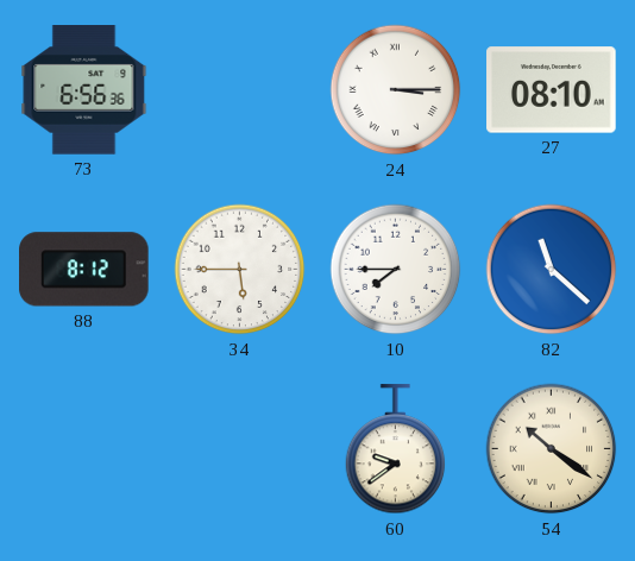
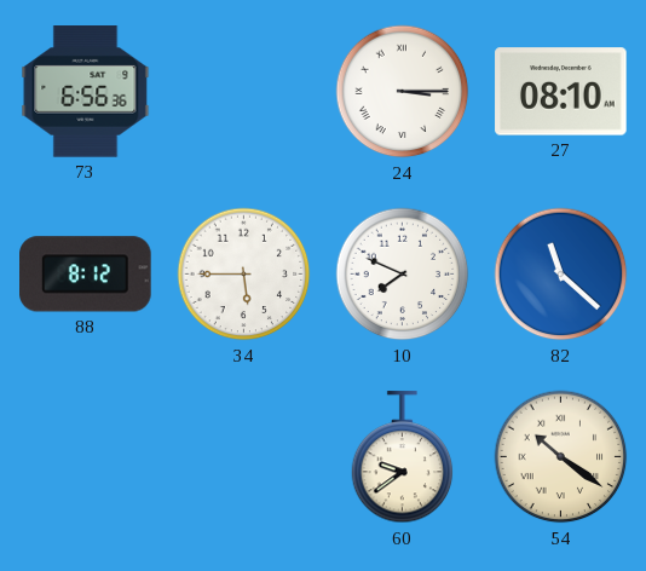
10: 7:45 -> 7:49
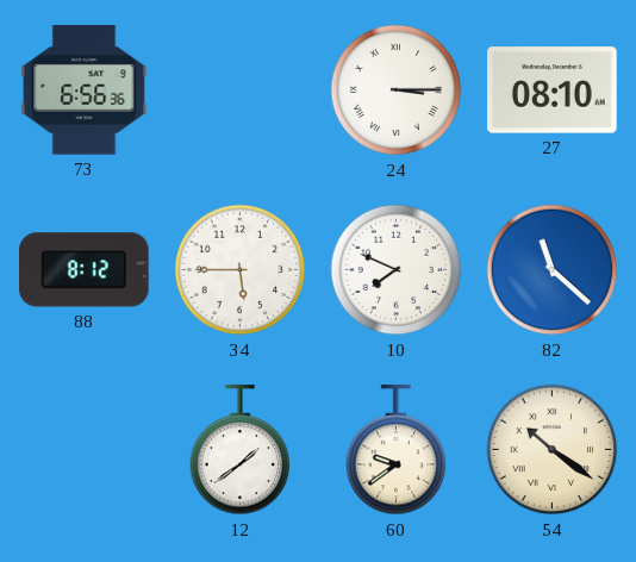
12: none -> 1:39
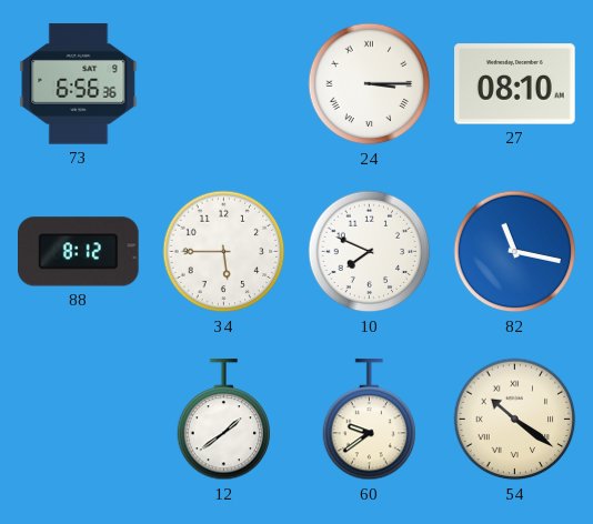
82: 11:22 -> 11:17
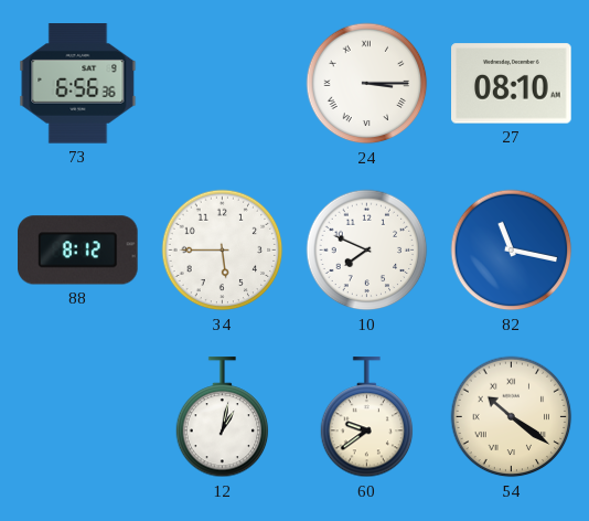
12: 1:39 -> 1:02
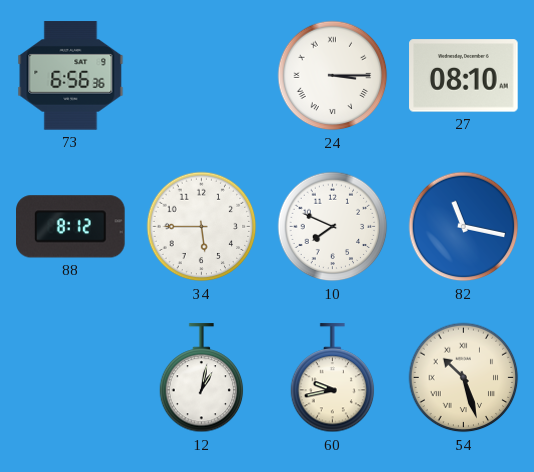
60: 9:39 -> 9:43
54: 10:21 -> 10:27
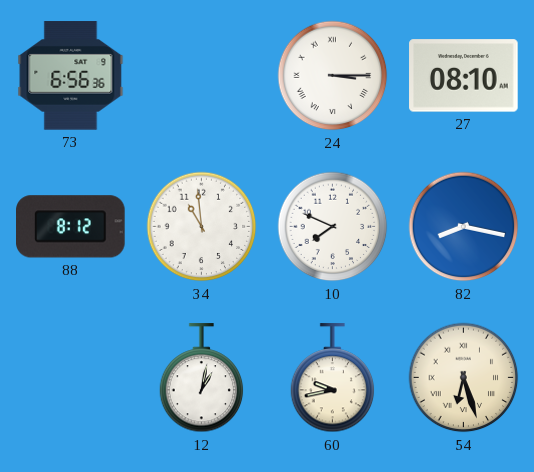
34: 5:45 -> 10:59
82: 11:17 -> 8:17
54: 10:27 -> 6:27
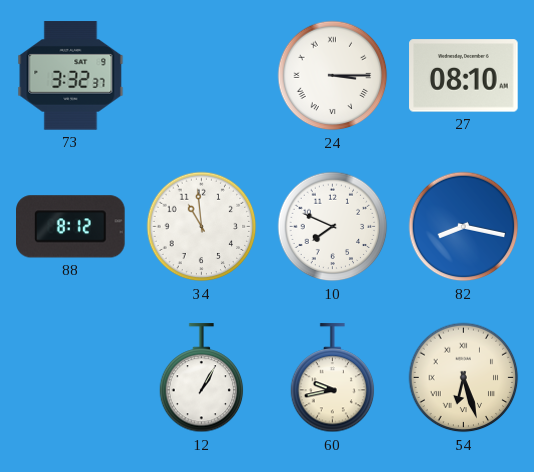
73: 6:56 -> 3:32
12: 1:02 -> 1:05
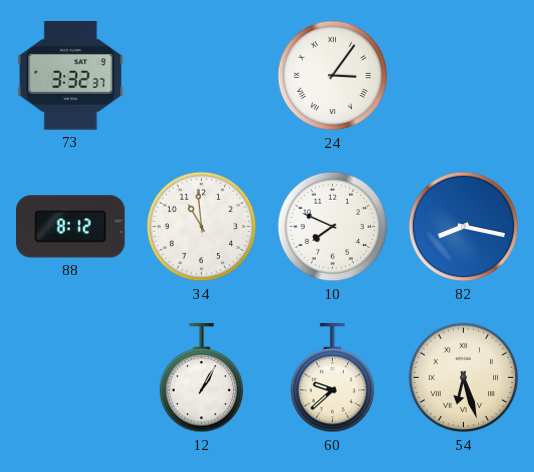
24: 3:15 -> 3:06
27: 08:10 -> none
60: 9:43 -> 9:38
